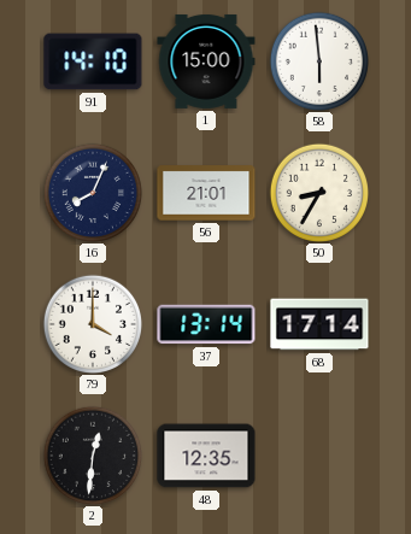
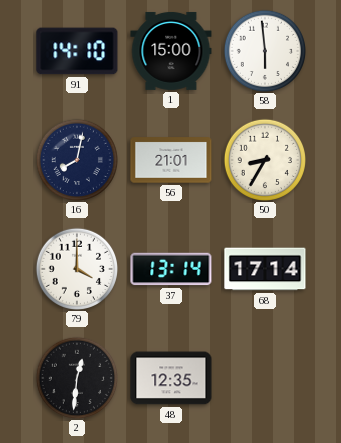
16: 8:04 -> 8:02
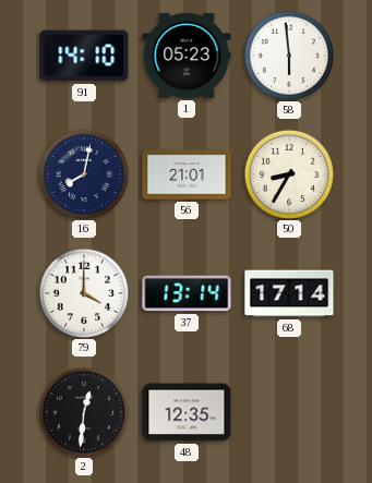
1: 15:00 -> 05:23
